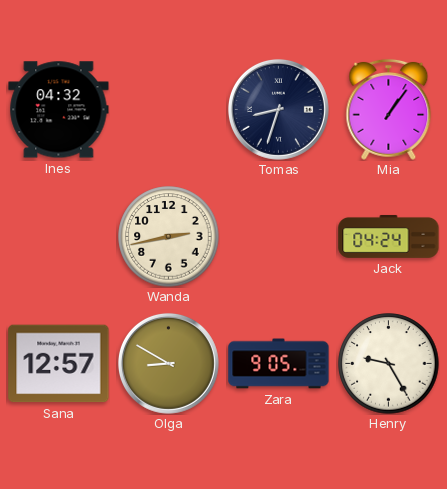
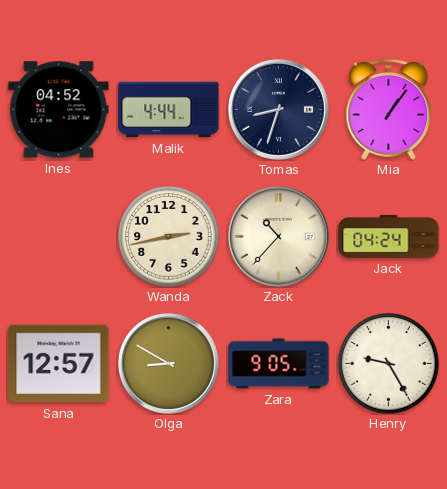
Ines: 04:32 -> 04:52
Malik: none -> 4:44
Zack: none -> 10:37
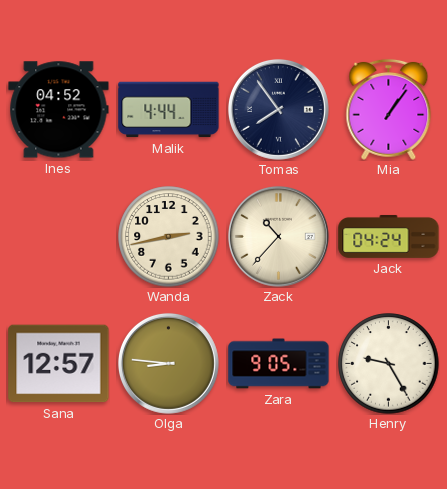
Tomas: 8:33 -> 7:54
Olga: 8:50 -> 8:46
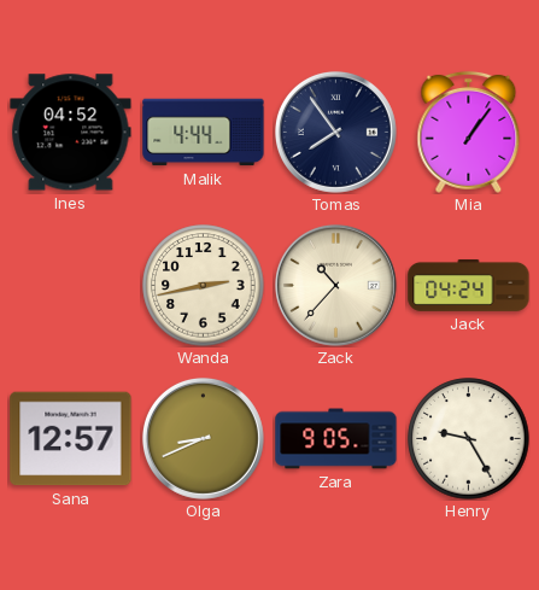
Olga: 8:46 -> 8:41
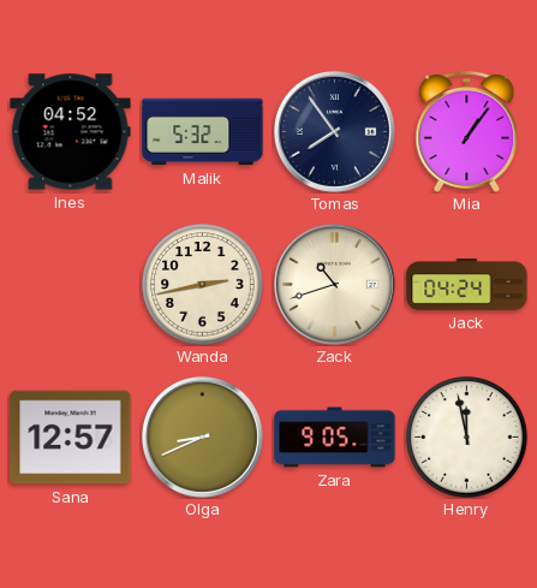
Malik: 4:44 -> 5:32
Zack: 10:37 -> 10:42
Henry: 9:25 -> 11:58
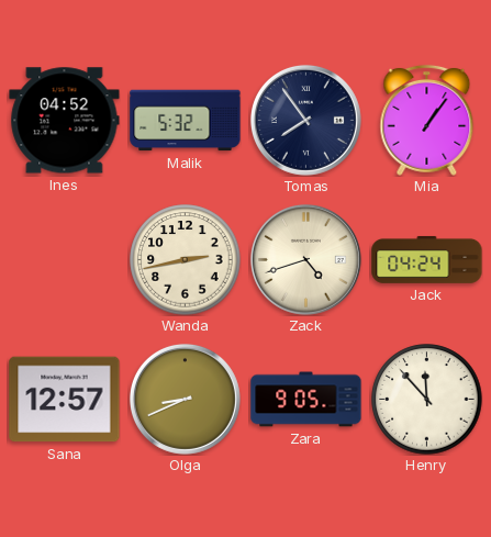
Zack: 10:42 -> 4:42
Henry: 11:58 -> 11:53
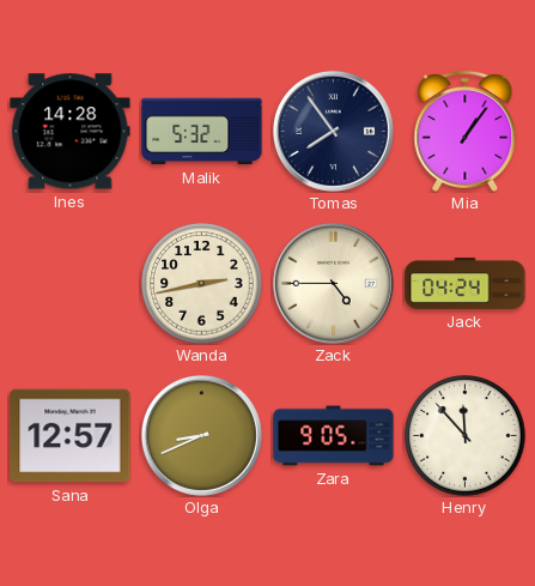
Ines: 04:52 -> 14:28
Zack: 4:42 -> 4:45
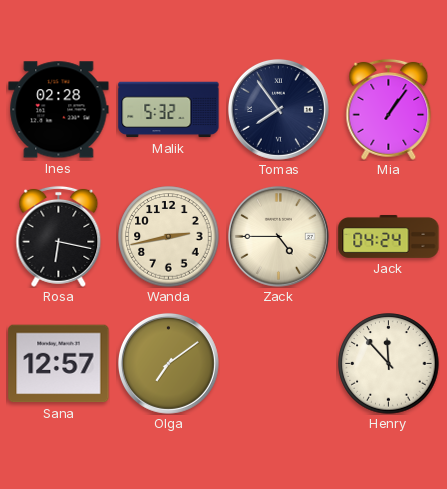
Ines: 14:28 -> 02:28
Rosa: none -> 6:17
Olga: 8:41 -> 7:09
Zara: 9:05 -> none
